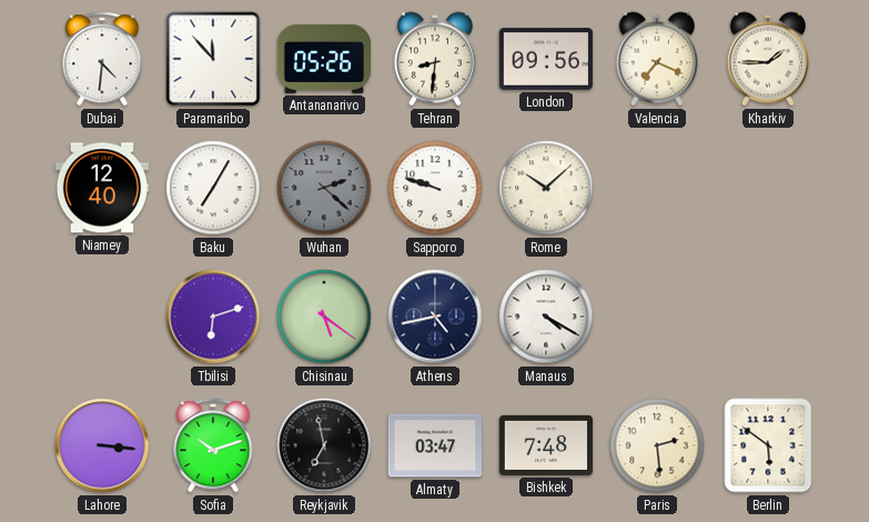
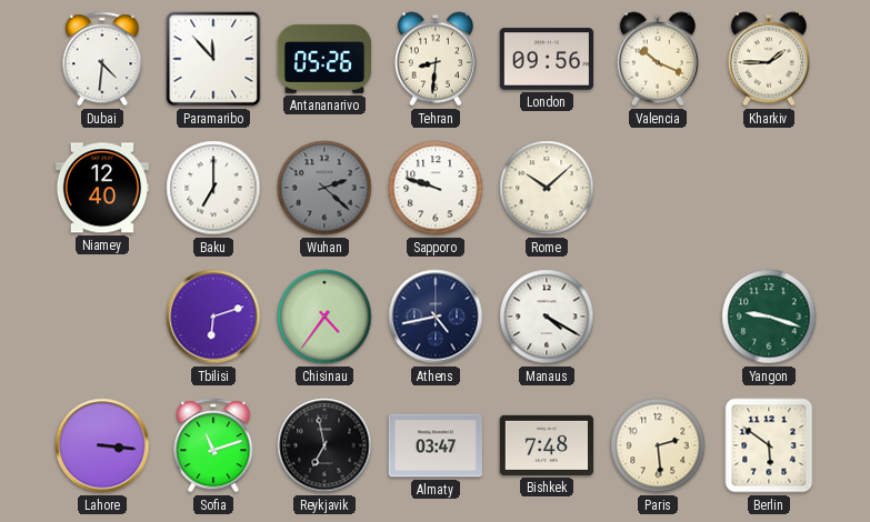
Valencia: 7:19 -> 10:19
Baku: 7:05 -> 7:00
Chisinau: 5:21 -> 4:36
Yangon: none -> 9:18
Sofia: 10:12 -> 11:12
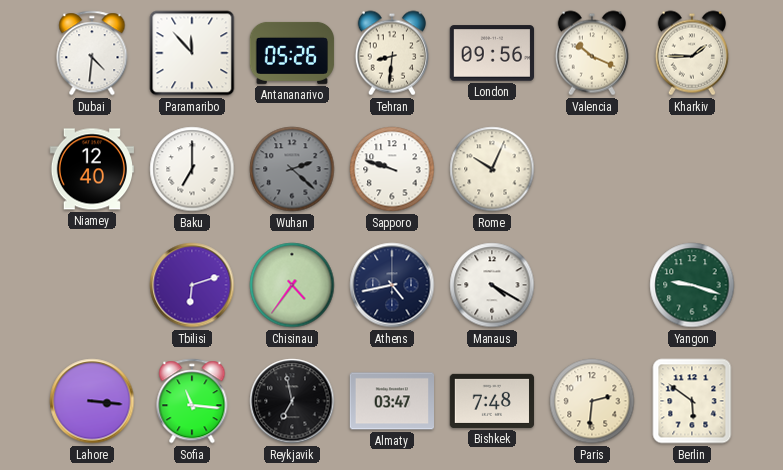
Rome: 10:08 -> 10:04
Sofia: 11:12 -> 11:16
Paris: 2:29 -> 2:31
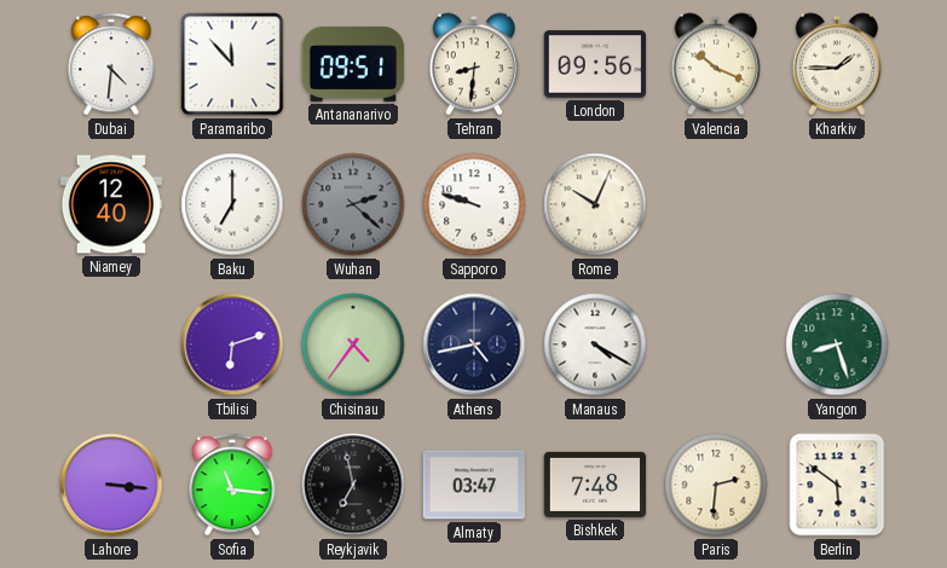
Antananarivo: 05:26 -> 09:51
Yangon: 9:18 -> 8:27
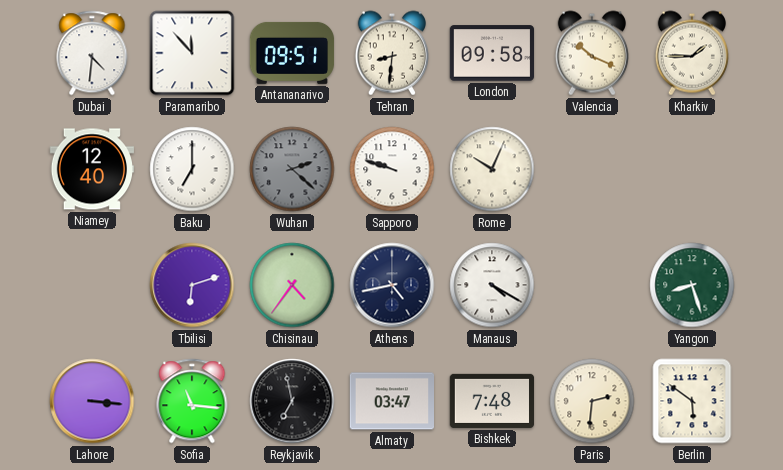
London: 09:56 -> 09:58
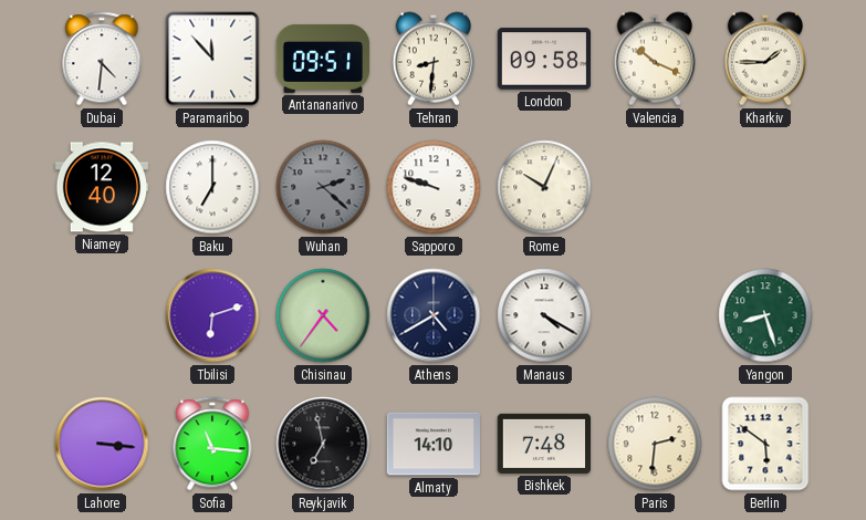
Athens: 4:43 -> 4:40
Almaty: 03:47 -> 14:10
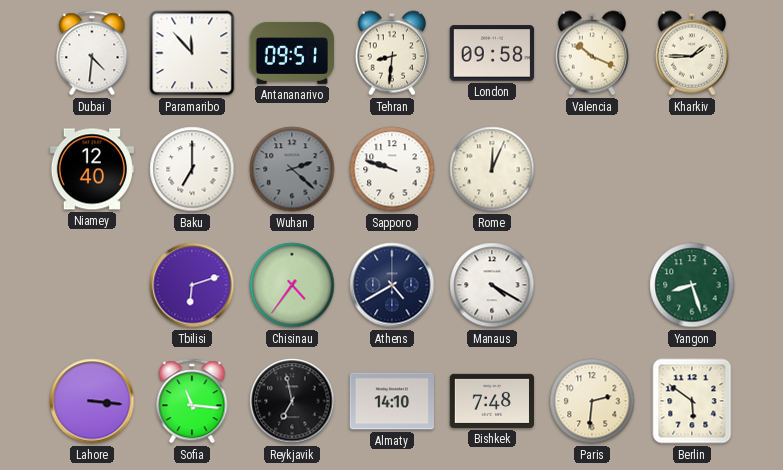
Rome: 10:04 -> 12:04
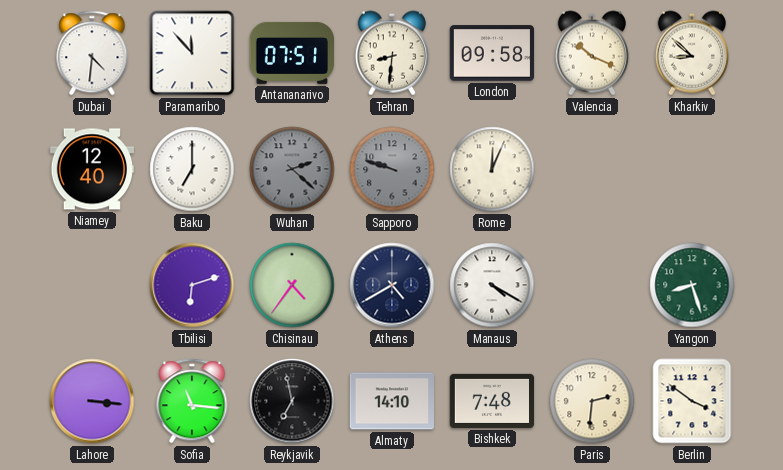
Antananarivo: 09:51 -> 07:51
Kharkiv: 1:45 -> 8:52
Sapporo dial: white -> grey
Berlin: 5:51 -> 3:51
